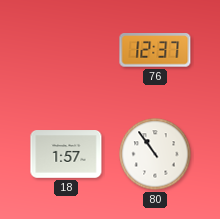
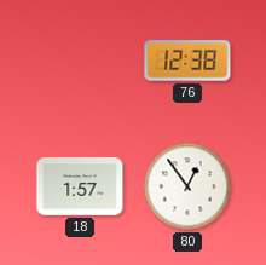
76: 12:37 -> 12:38
80: 10:54 -> 12:54
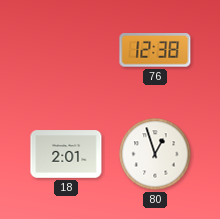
18: 1:57 -> 2:01
80: 12:54 -> 12:57
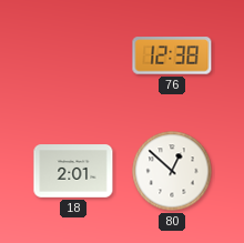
80: 12:57 -> 12:52
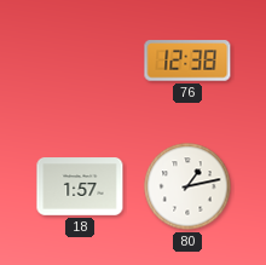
18: 2:01 -> 1:57
80: 12:52 -> 1:13
